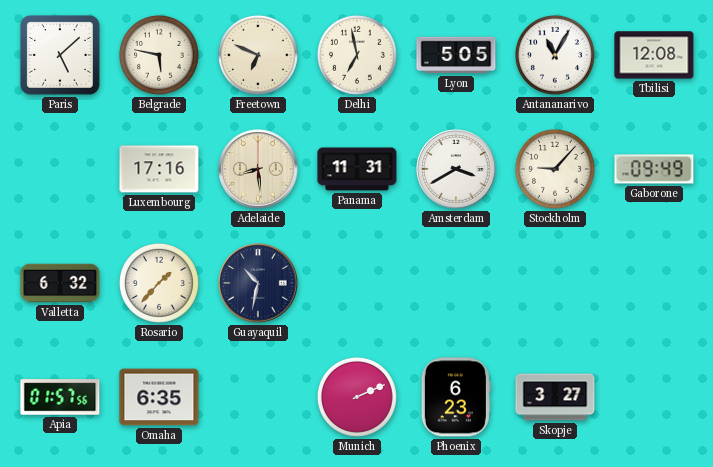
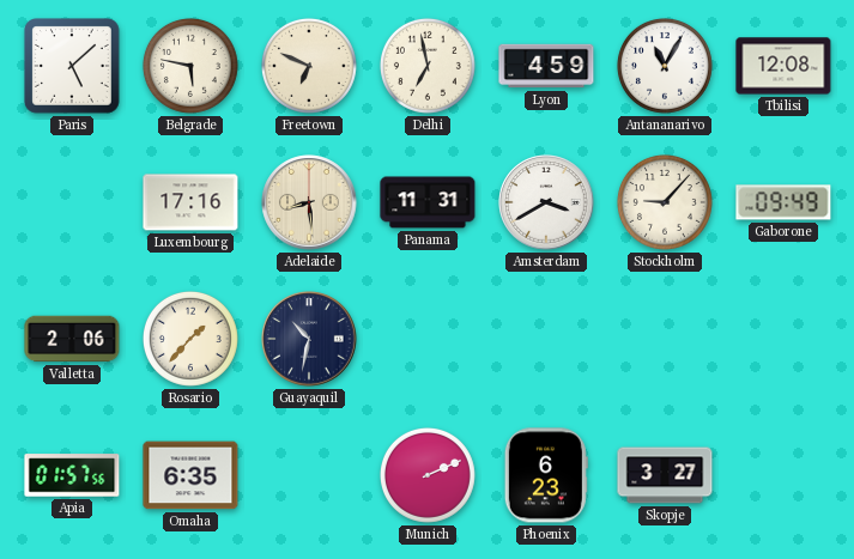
Lyon: 5:05 -> 4:59
Valletta: 6:32 -> 2:06
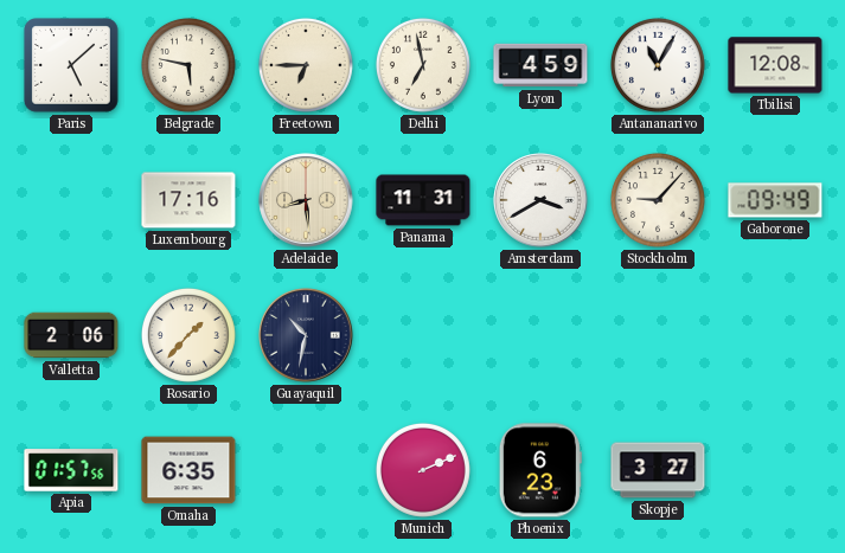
Freetown: 6:49 -> 6:45
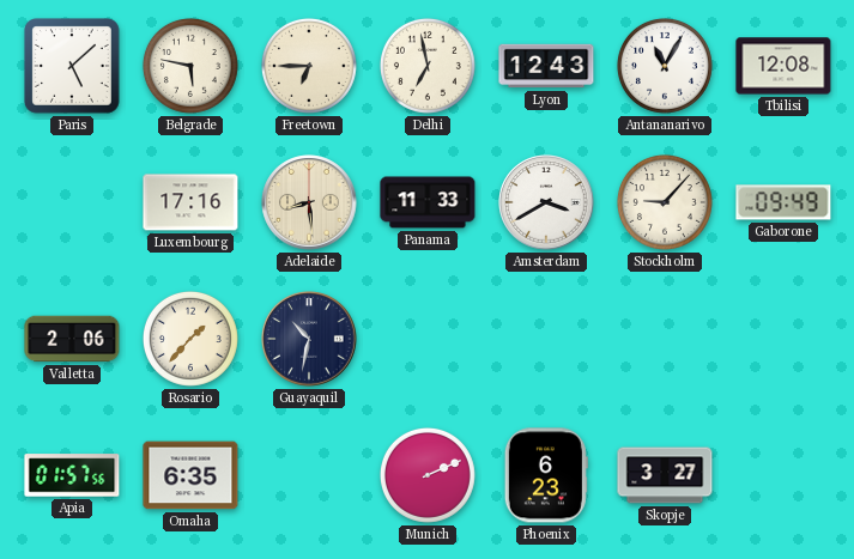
Lyon: 4:59 -> 12:43
Panama: 11:31 -> 11:33
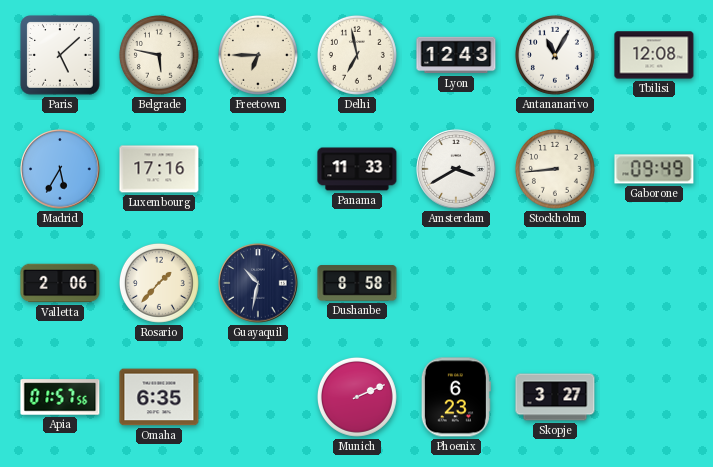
Madrid: none -> 5:35
Adelaide: 8:29 -> none
Stockholm: 9:07 -> 8:44
Dushanbe: none -> 8:58
